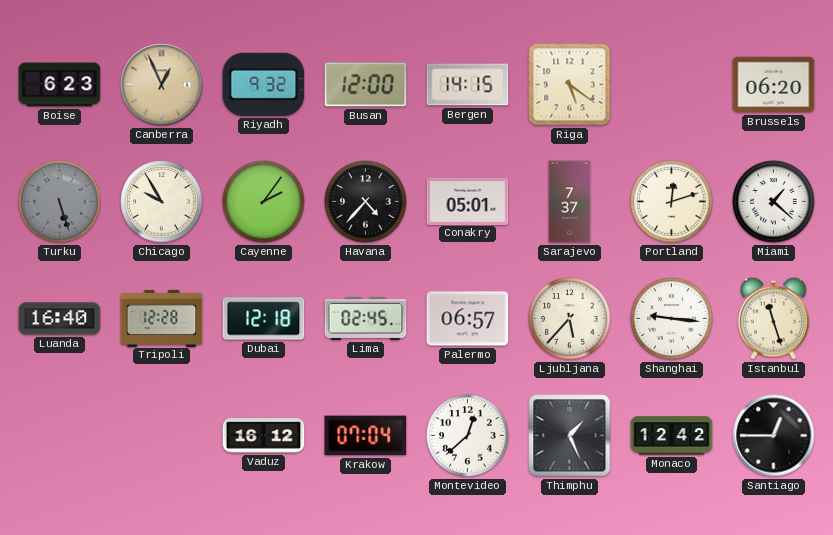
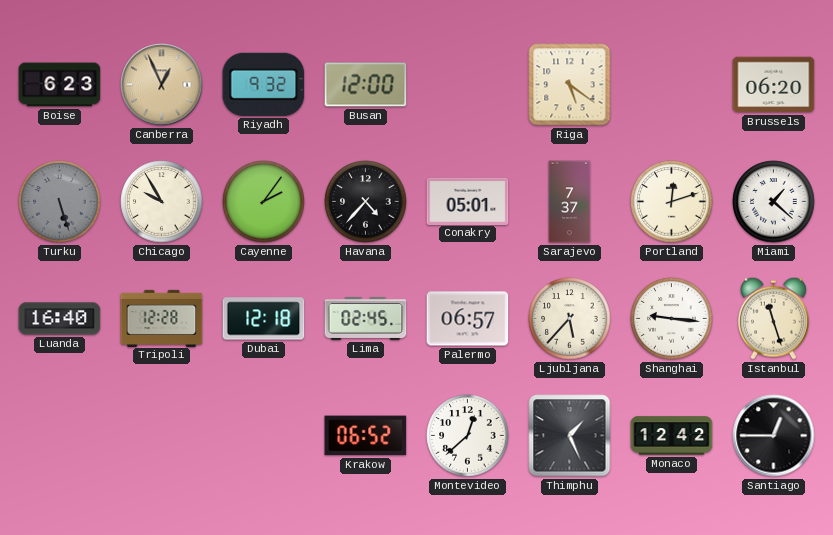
Bergen: 14:15 -> none
Vaduz: 16:12 -> none
Krakow: 07:04 -> 06:52
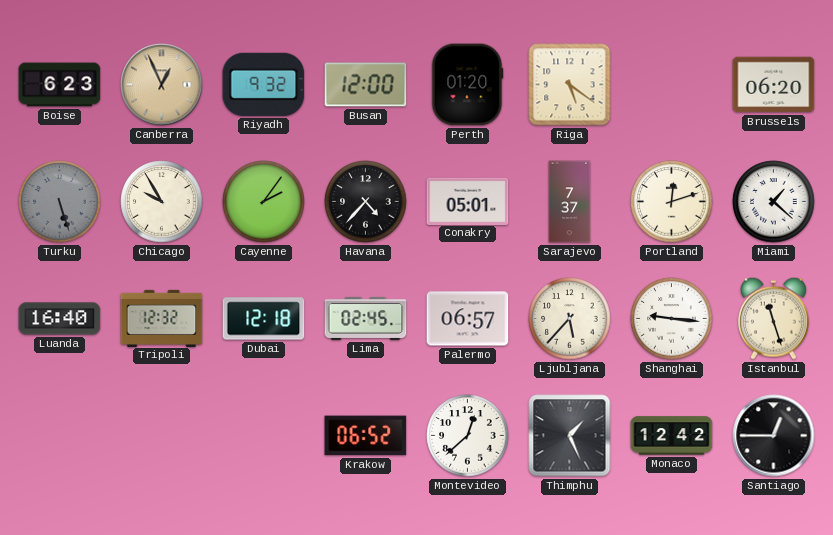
Perth: none -> 01:20
Tripoli: 12:28 -> 12:32
